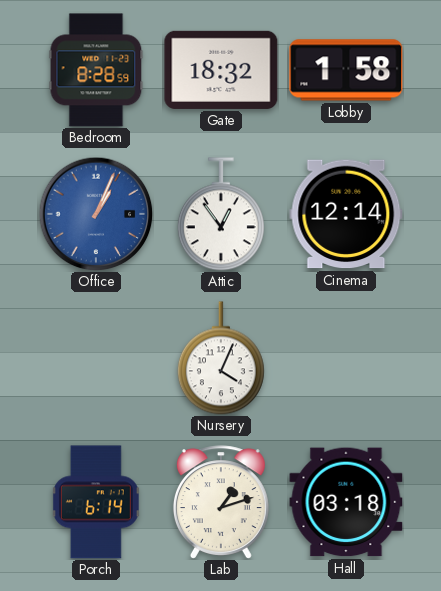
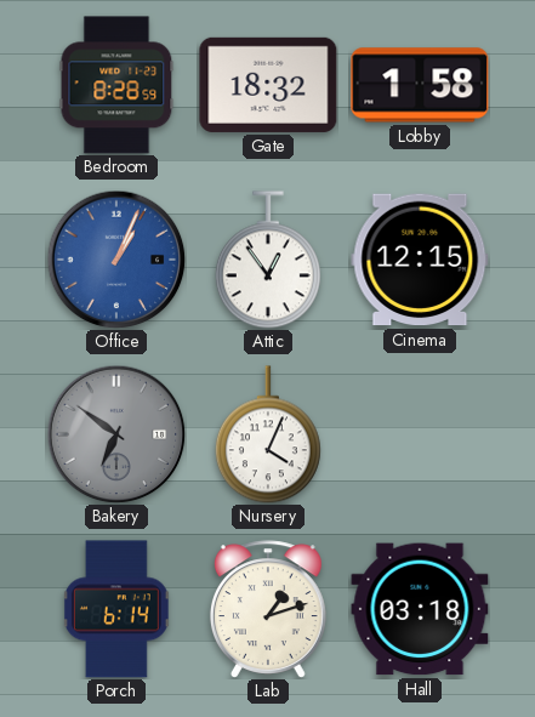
Cinema: 12:14 -> 12:15
Bakery: none -> 6:51
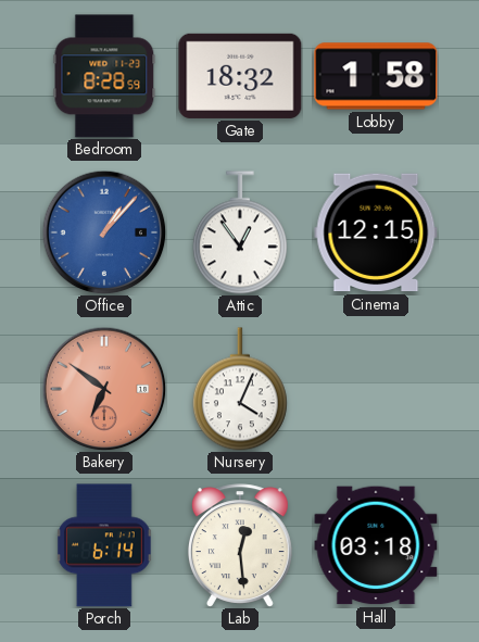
Office: 1:04 -> 1:07
Bakery dial: grey -> salmon
Lab: 1:12 -> 12:29
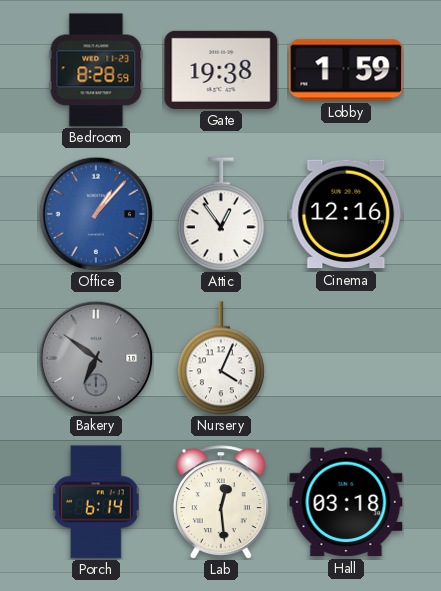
Gate: 18:32 -> 19:38
Lobby: 1:58 -> 1:59
Cinema: 12:15 -> 12:16
Bakery dial: salmon -> grey
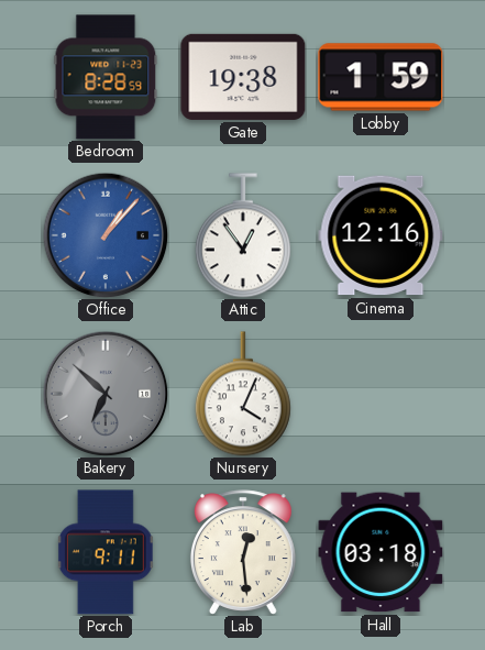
Bakery: 6:51 -> 6:52
Porch: 6:14 -> 9:11
